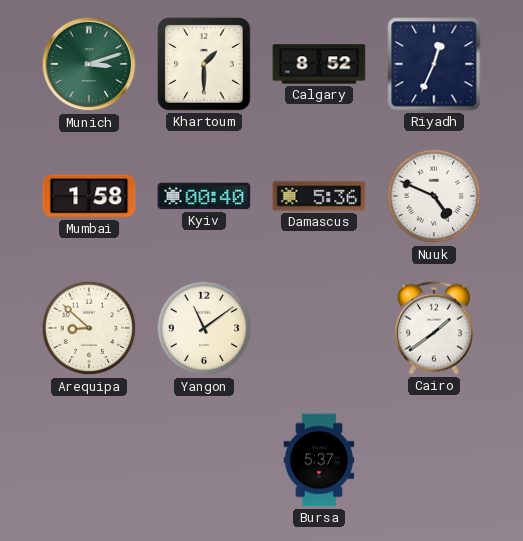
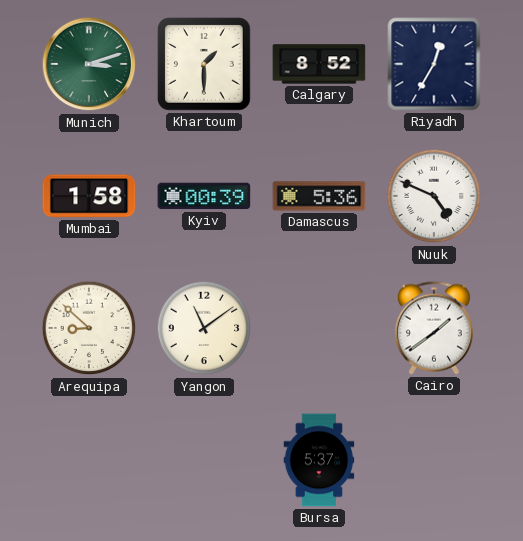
Riyadh: 12:34 -> 12:35
Kyiv: 00:40 -> 00:39
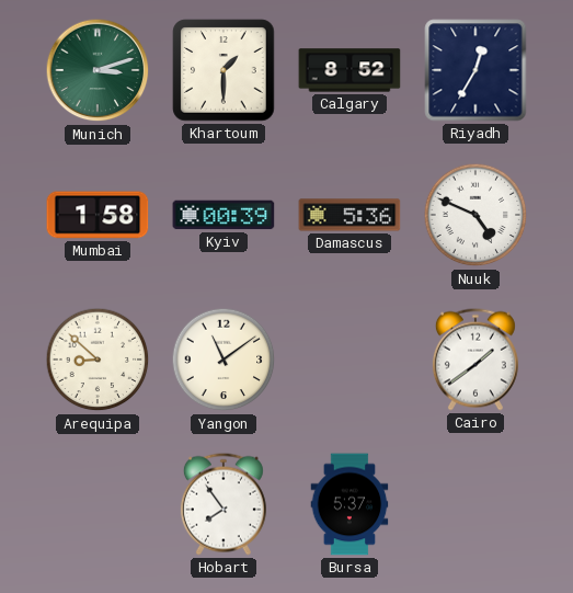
Hobart: none -> 7:54
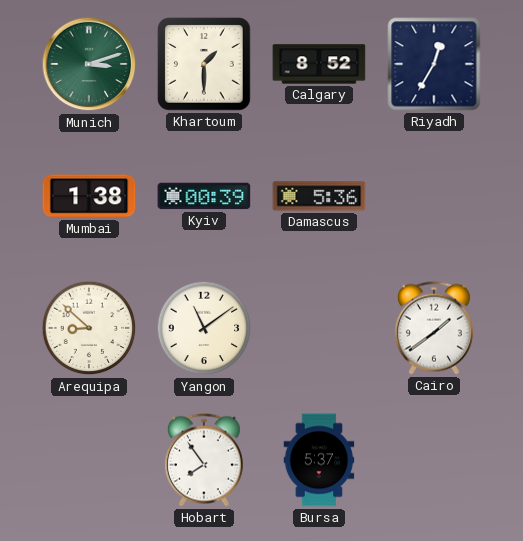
Mumbai: 1:58 -> 1:38
Nuuk: 4:49 -> none
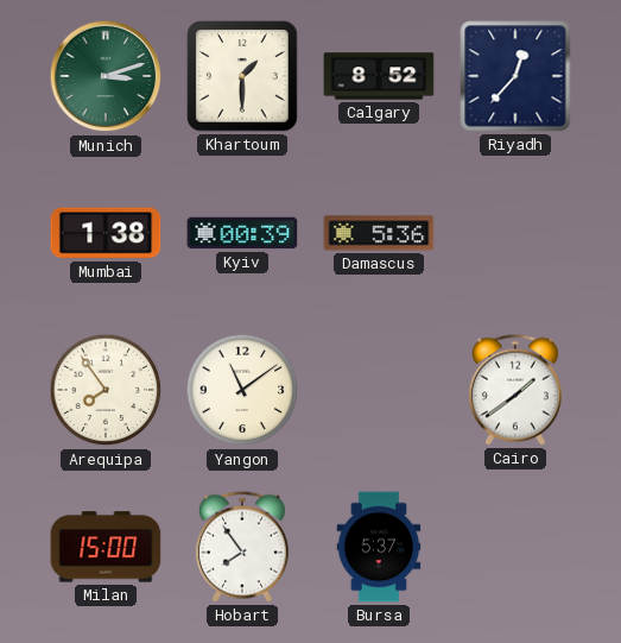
Riyadh: 12:35 -> 12:37
Arequipa: 8:52 -> 7:54
Milan: none -> 15:00
